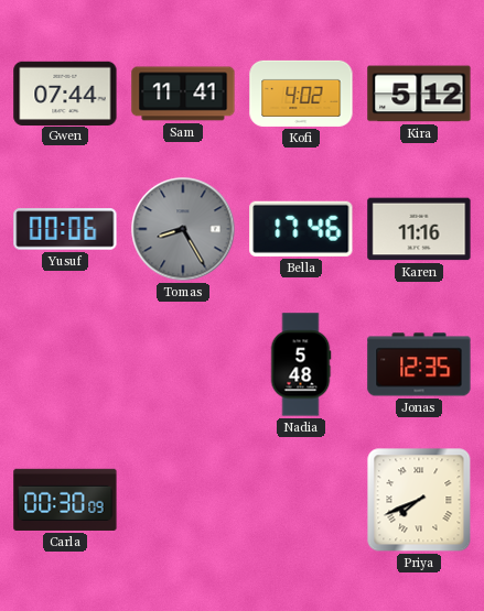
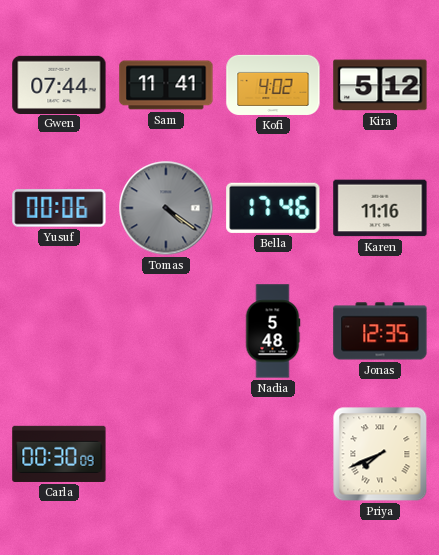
Tomas: 8:25 -> 4:21
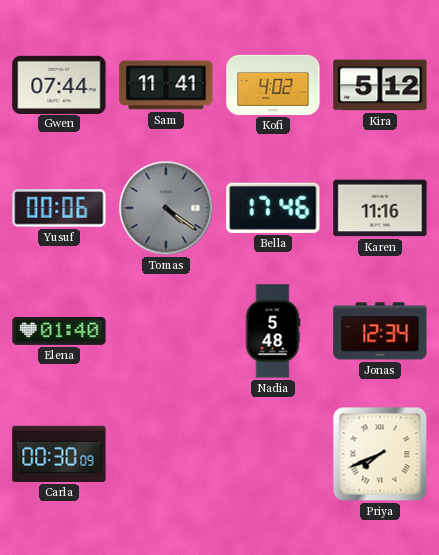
Elena: none -> 01:40
Jonas: 12:35 -> 12:34
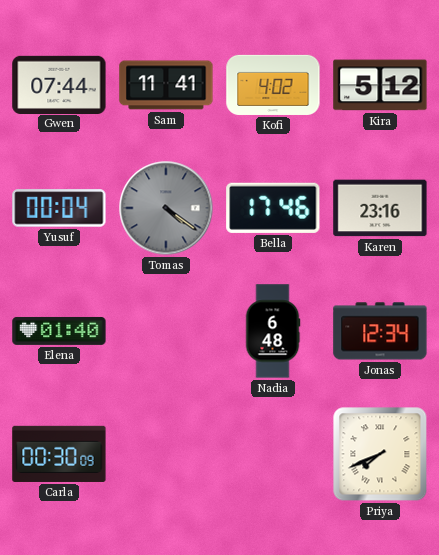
Yusuf: 00:06 -> 00:04
Karen: 11:16 -> 23:16
Nadia: 5:48 -> 6:48
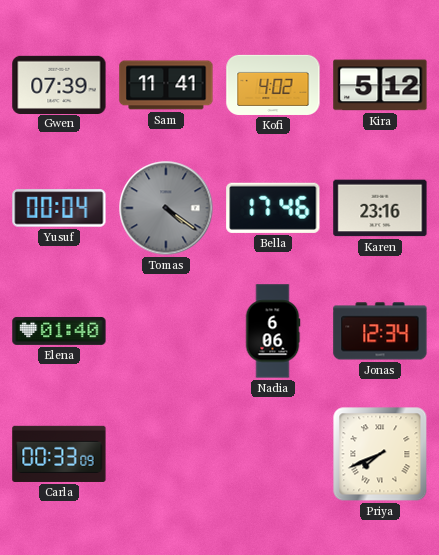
Gwen: 07:44 -> 07:39
Nadia: 6:48 -> 6:06
Carla: 00:30 -> 00:33
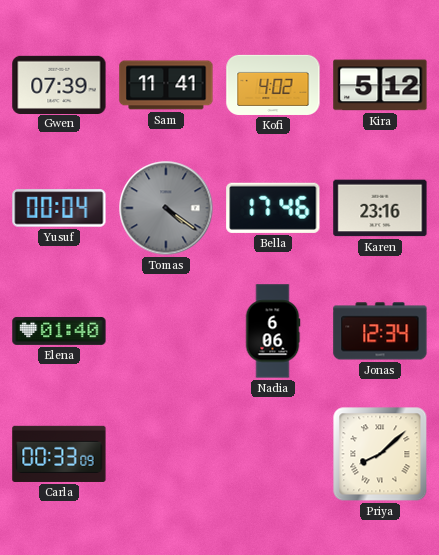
Priya: 7:41 -> 8:08
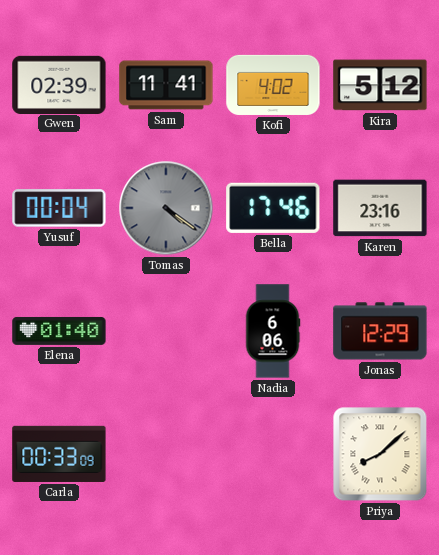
Gwen: 07:39 -> 02:39
Jonas: 12:34 -> 12:29
